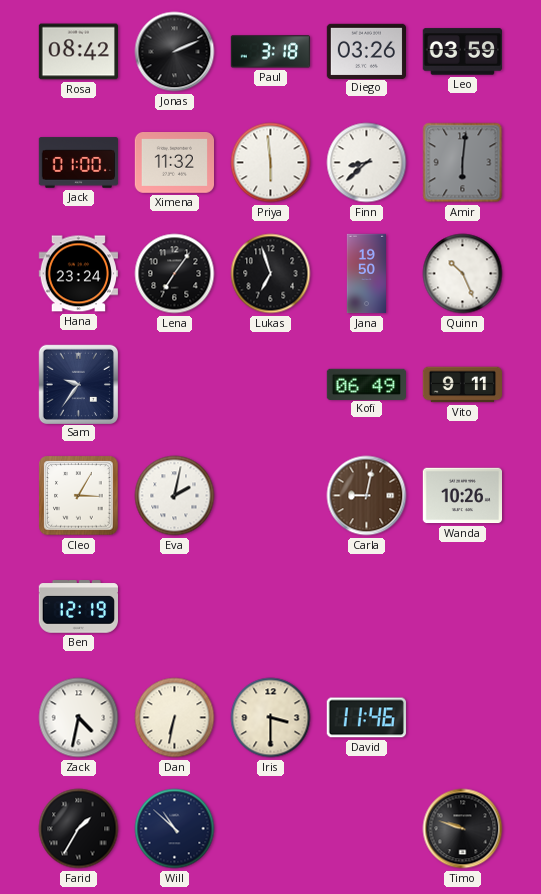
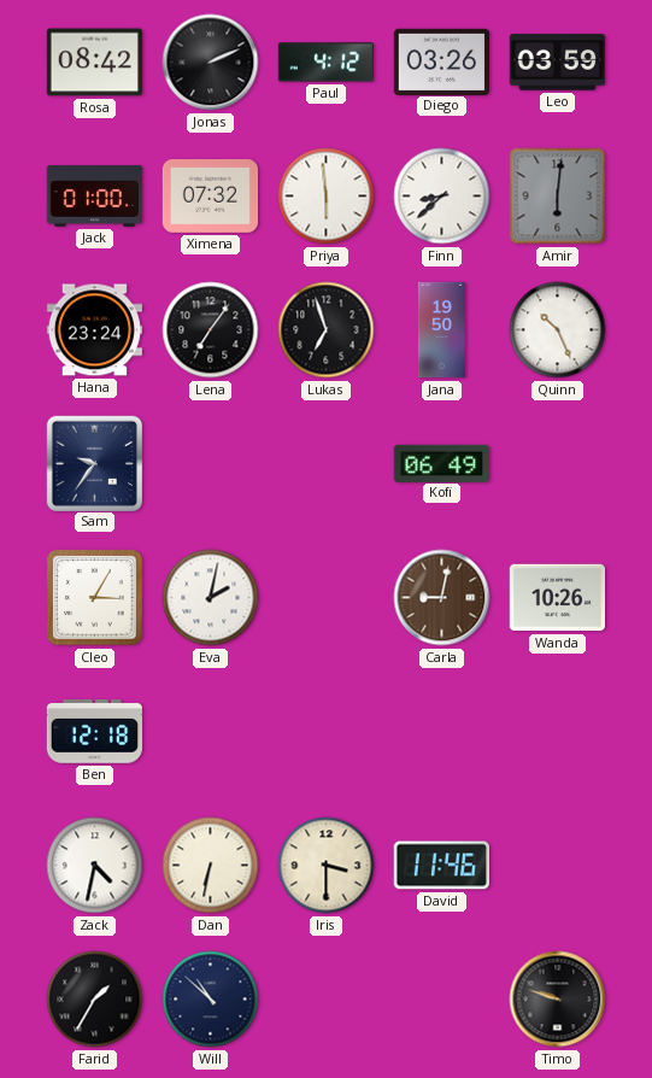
Paul: 3:18 -> 4:12
Ximena: 11:32 -> 07:32
Vito: 9:11 -> none
Ben: 12:19 -> 12:18
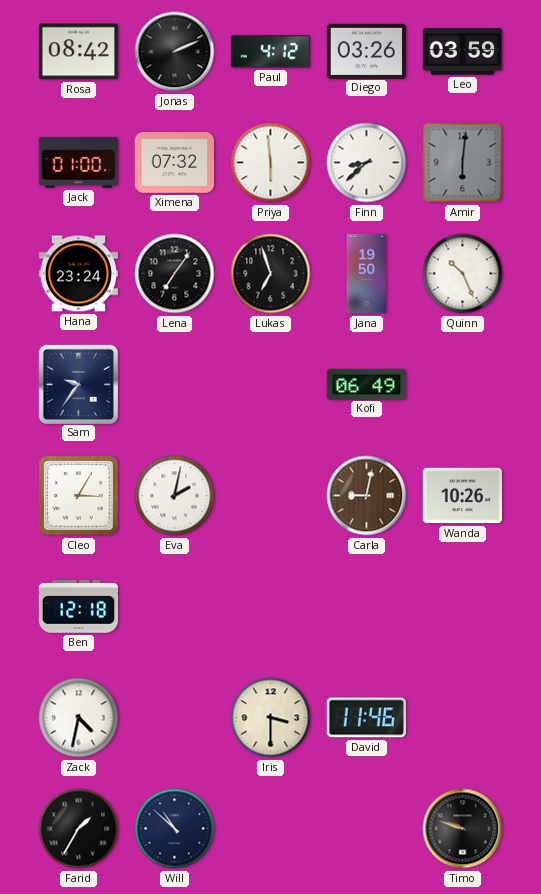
Dan: 6:32 -> none
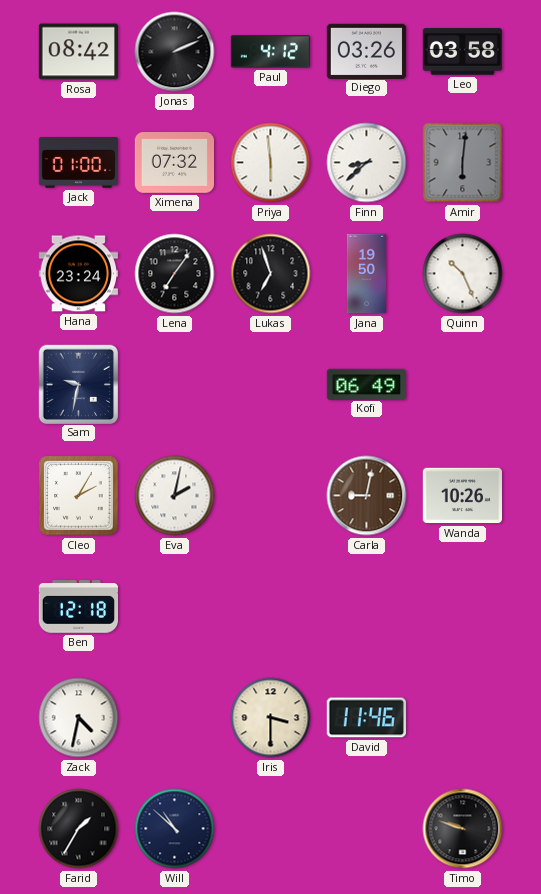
Leo: 03:59 -> 03:58
Sam: 9:36 -> 9:32
Cleo: 3:05 -> 2:05
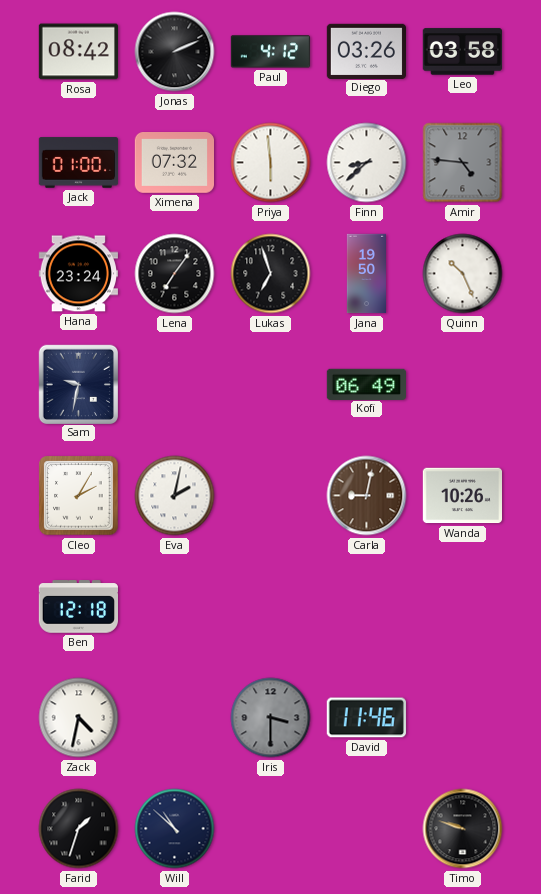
Amir: 6:01 -> 4:46
Iris dial: cream -> grey
Farid: 1:35 -> 1:33
